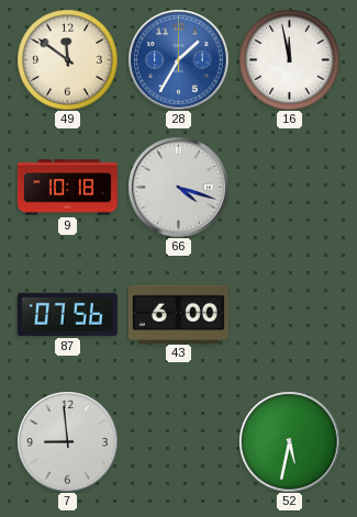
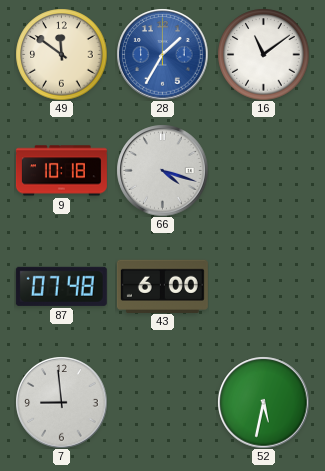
16: 11:58 -> 11:09
87: 07:56 -> 07:48
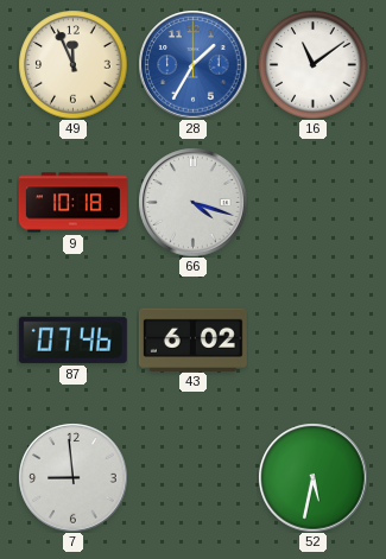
49: 11:51 -> 11:56
87: 07:48 -> 07:46
43: 6:00 -> 6:02
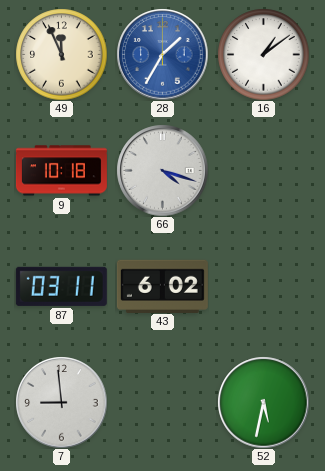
16: 11:09 -> 1:09
87: 07:46 -> 03:11
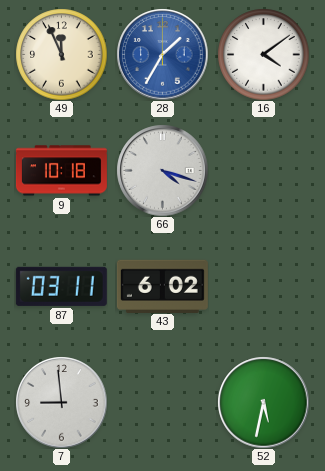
16: 1:09 -> 4:09
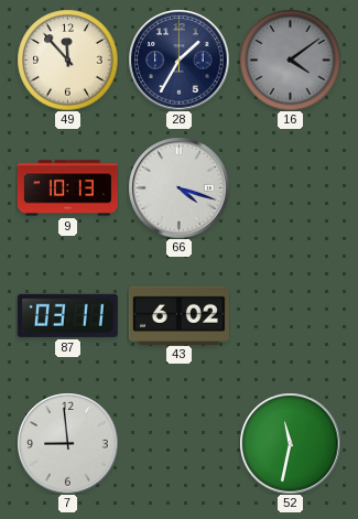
49: 11:56 -> 11:53
28 dial: blue -> navy
16 dial: white -> grey
9: 10:18 -> 10:13
52: 5:32 -> 11:32
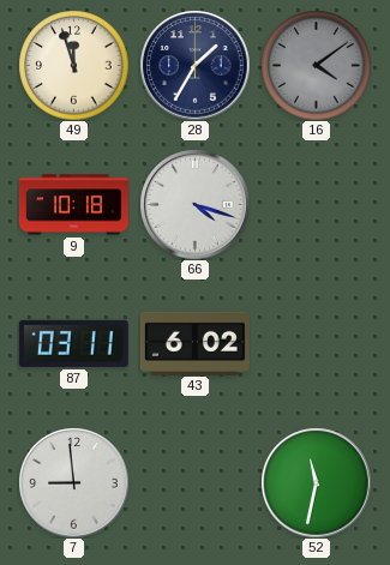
49: 11:53 -> 11:57
9: 10:13 -> 10:18
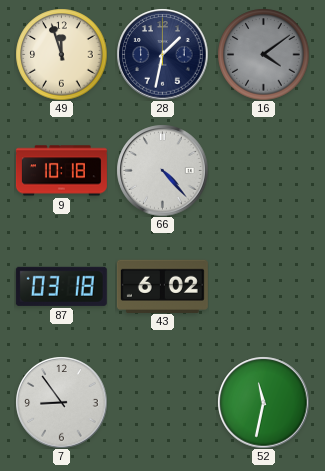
28: 1:35 -> 1:32
66: 4:18 -> 4:23
87: 03:11 -> 03:18
7: 8:59 -> 8:54
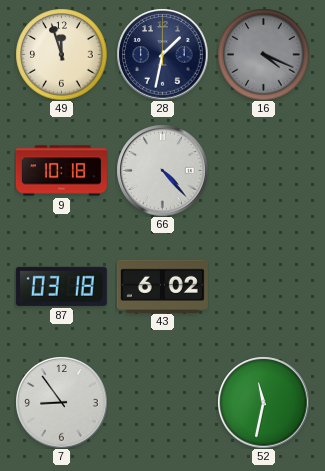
16: 4:09 -> 4:19
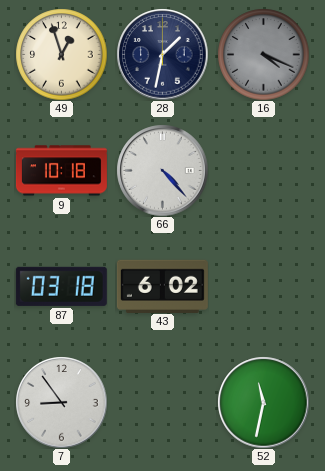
49: 11:57 -> 12:57
